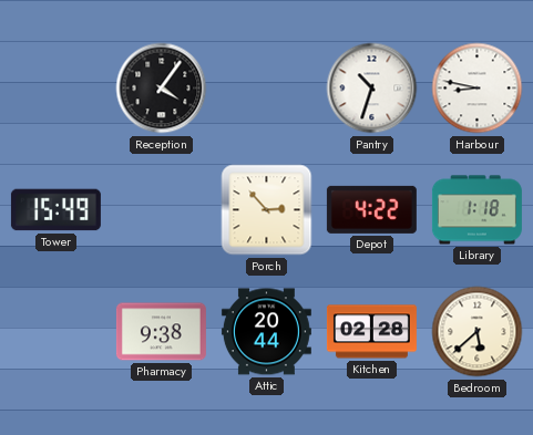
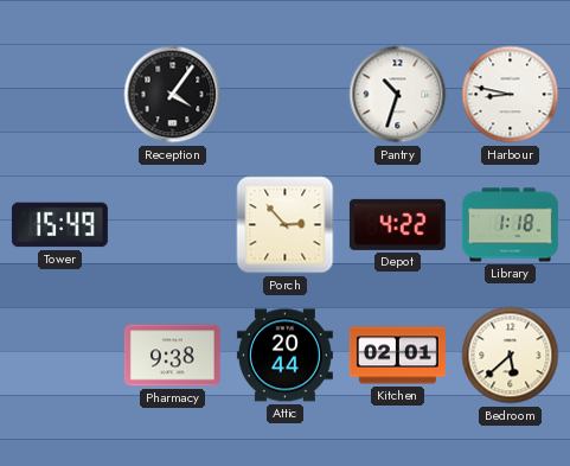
Kitchen: 02:28 -> 02:01
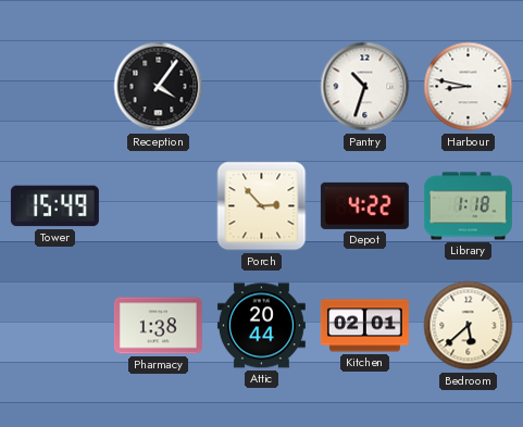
Pharmacy: 9:38 -> 1:38
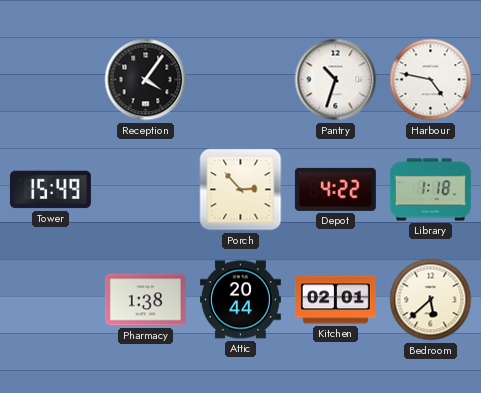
Harbour: 8:47 -> 4:47
